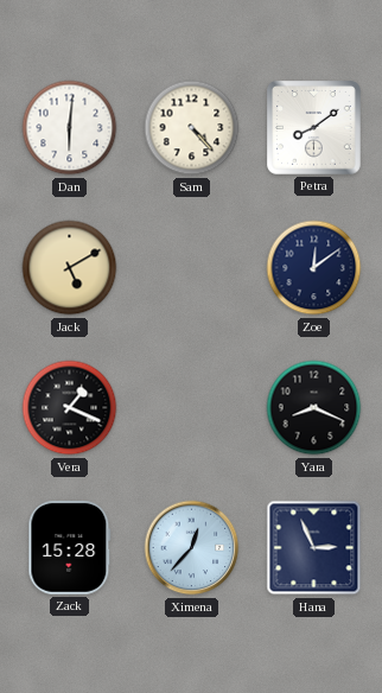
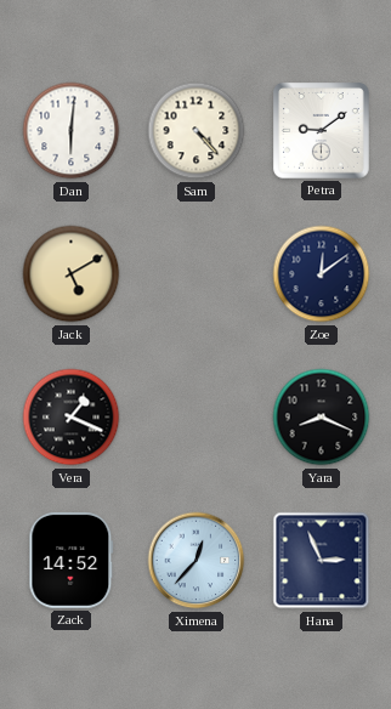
Petra: 8:09 -> 9:09
Zack: 15:28 -> 14:52
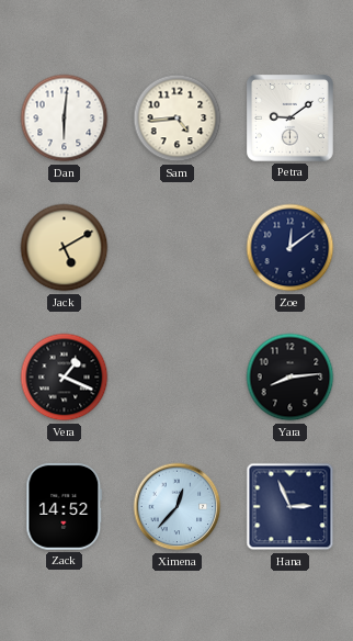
Sam: 4:23 -> 4:44
Yara: 8:19 -> 8:14
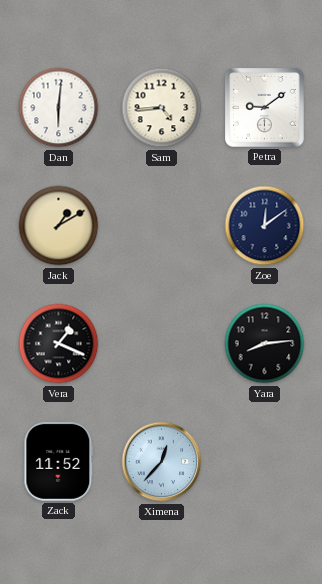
Jack: 5:10 -> 1:10
Zack: 14:52 -> 11:52
Hana: 2:56 -> none
